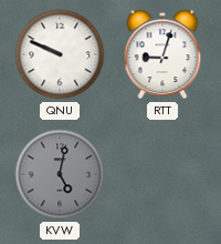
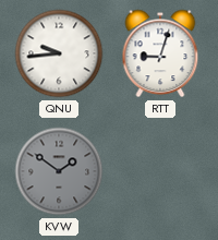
QNU: 9:49 -> 9:44
KVW: 5:02 -> 1:51
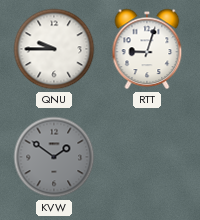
QNU: 9:44 -> 9:45
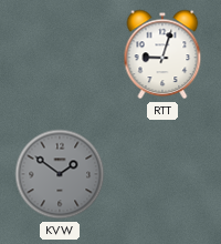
QNU: 9:45 -> none
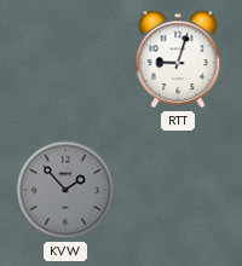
KVW: 1:51 -> 1:53
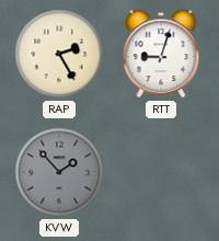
RAP: none -> 2:25
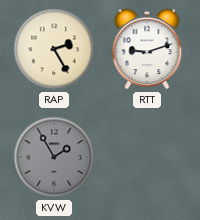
RTT: 9:03 -> 9:12
KVW: 1:53 -> 1:55
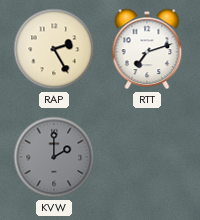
RTT: 9:12 -> 7:12
KVW: 1:55 -> 2:00
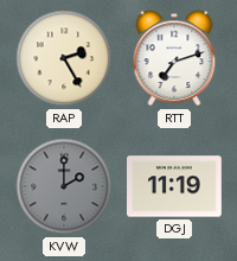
DGJ: none -> 11:19
